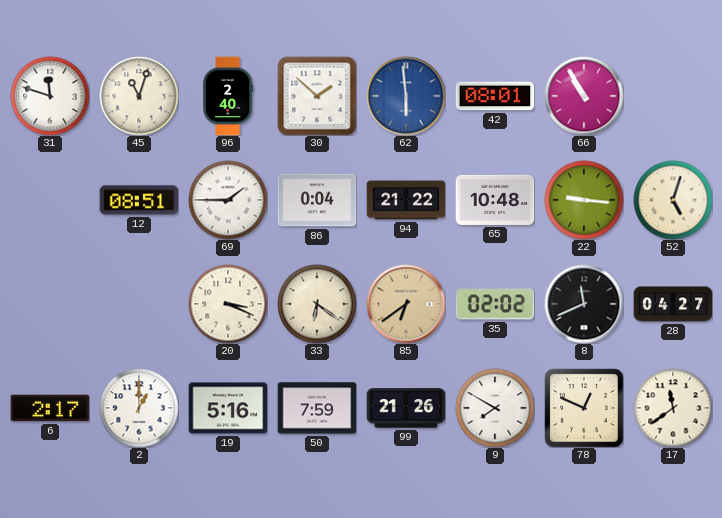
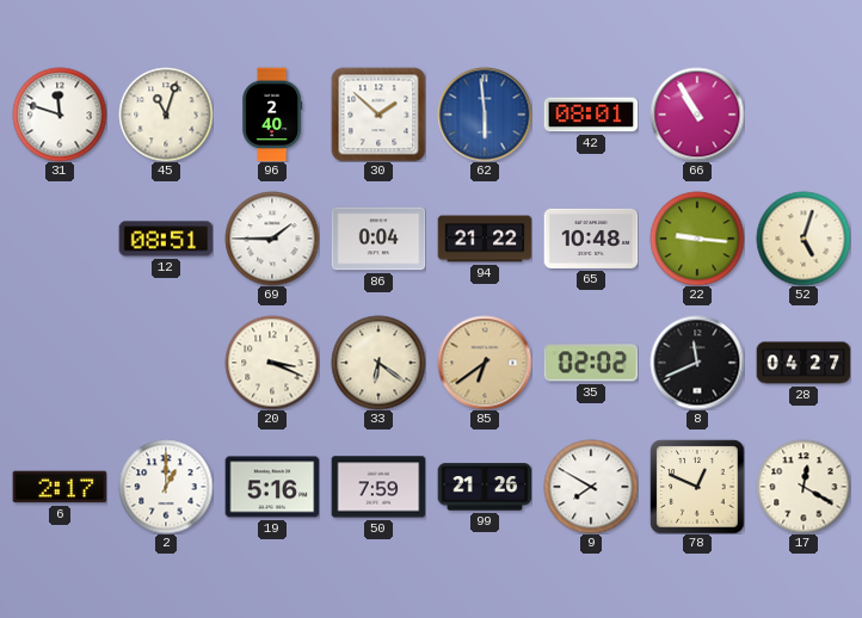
17: 11:39 -> 12:20
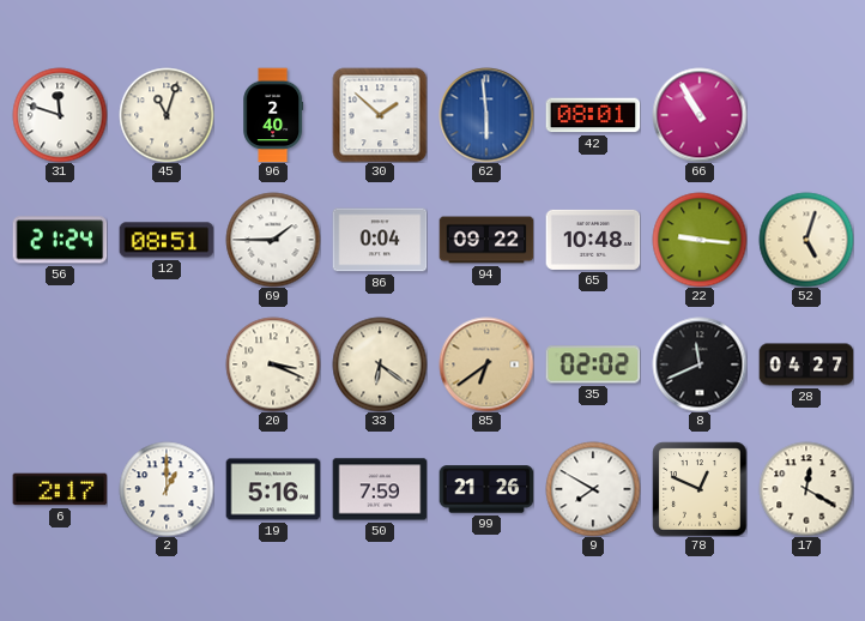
56: none -> 21:24
94: 21:22 -> 09:22
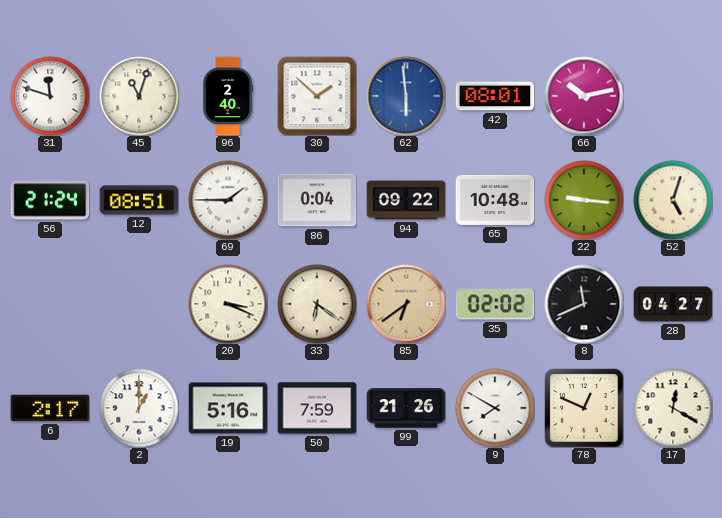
66: 10:55 -> 10:13
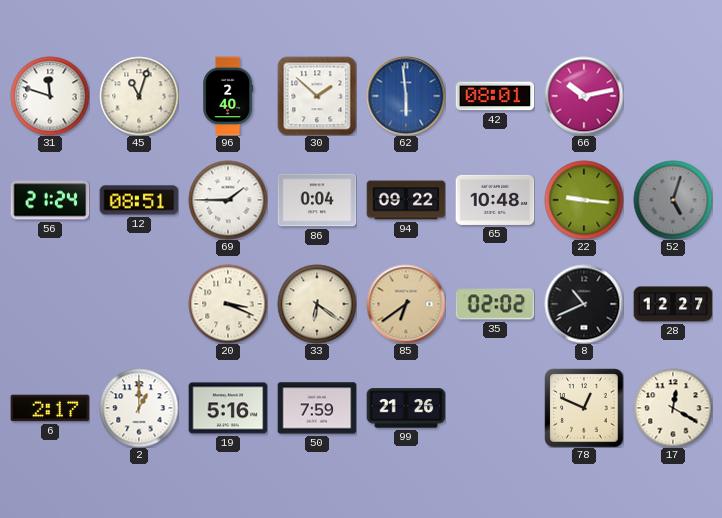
52 dial: cream -> grey
8: 11:41 -> 10:41
28: 04:27 -> 12:27
9: 7:50 -> none
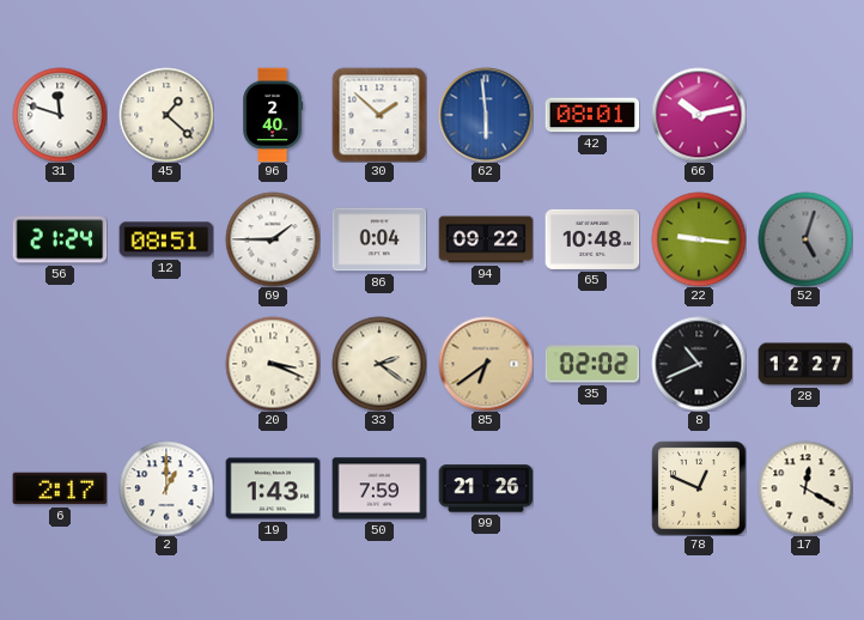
45: 11:03 -> 1:22
33: 6:21 -> 2:21
19: 5:16 -> 1:43
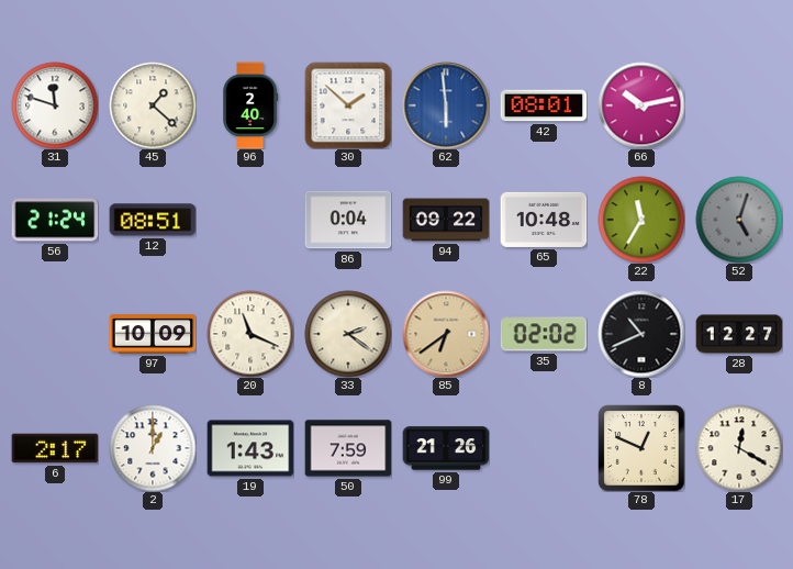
69: 1:45 -> none
22: 9:16 -> 11:35
97: none -> 10:09
20: 3:19 -> 11:19
